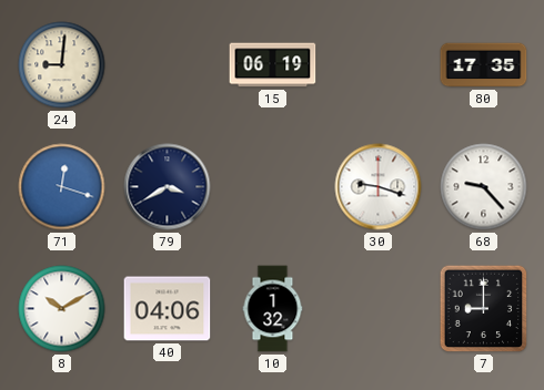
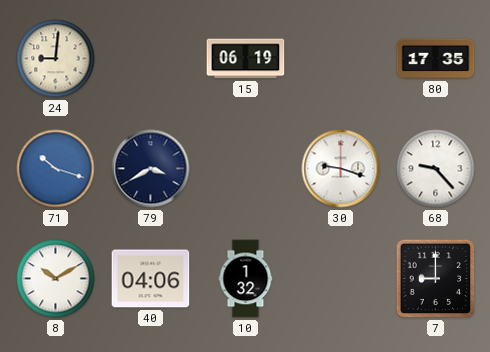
71: 12:18 -> 10:18
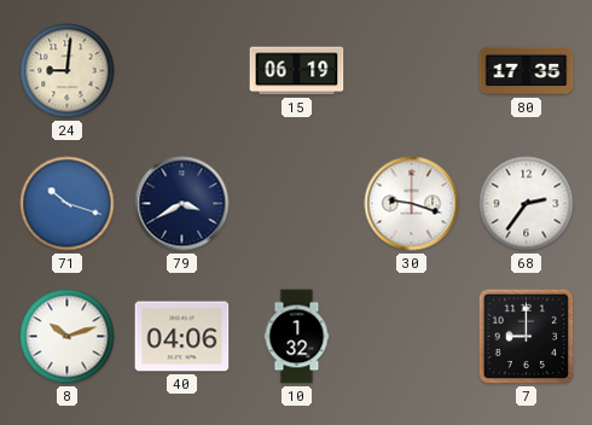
68: 9:23 -> 2:36
8: 10:10 -> 10:12
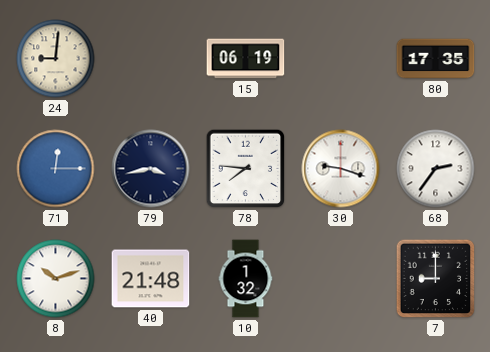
71: 10:18 -> 12:15
79: 3:40 -> 3:43
78: none -> 7:46
40: 04:06 -> 21:48
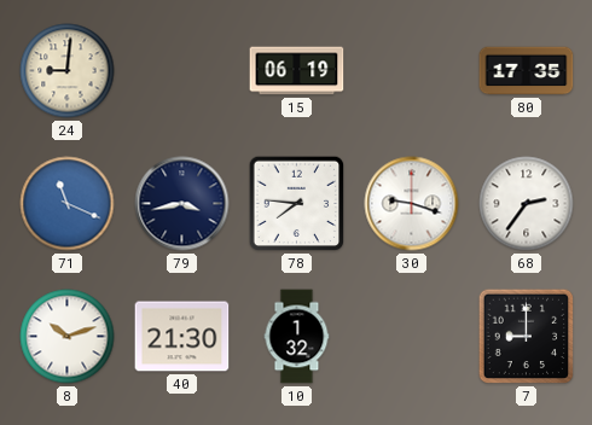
71: 12:15 -> 11:19
40: 21:48 -> 21:30
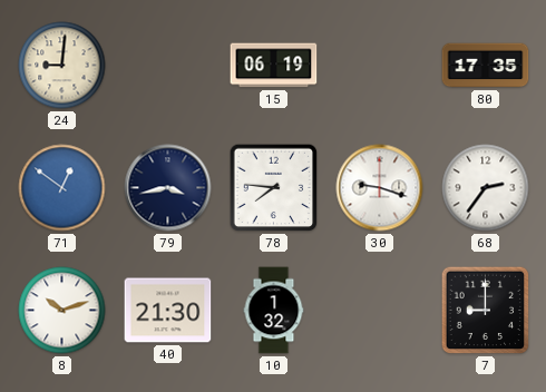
71: 11:19 -> 12:51
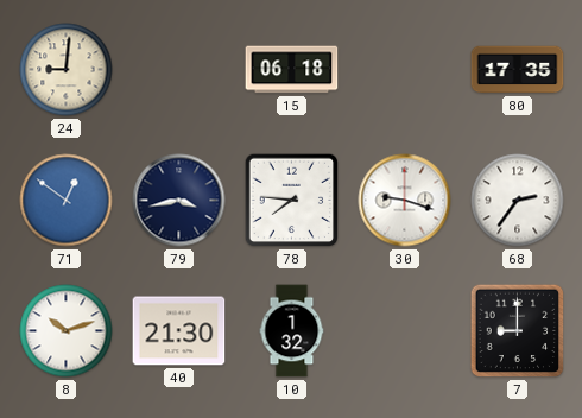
15: 06:19 -> 06:18
